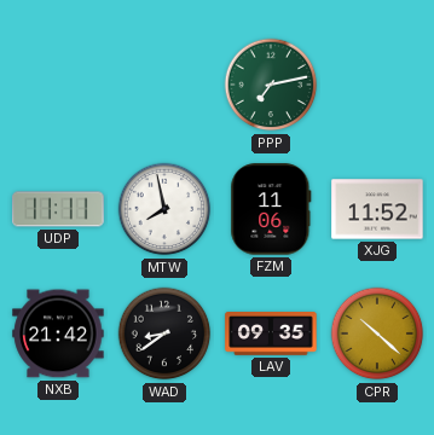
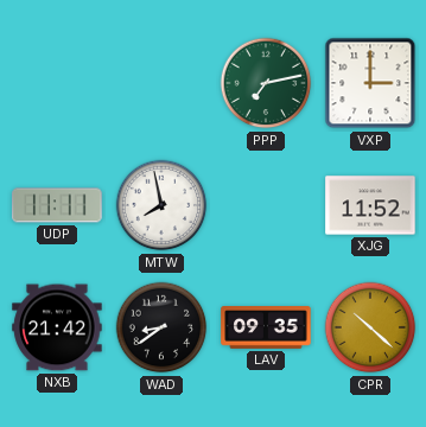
VXP: none -> 3:00
FZM: 11:06 -> none
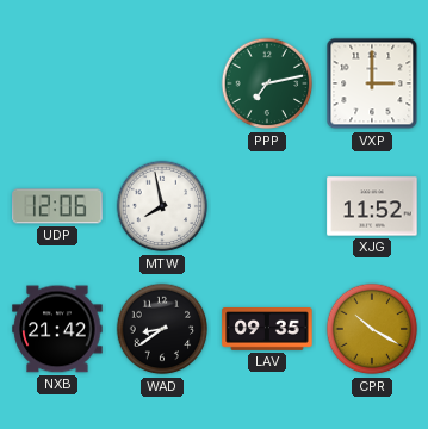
UDP: 11:11 -> 12:06
CPR: 10:22 -> 10:20
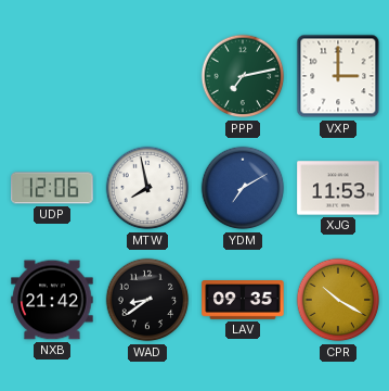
YDM: none -> 7:10
XJG: 11:52 -> 11:53
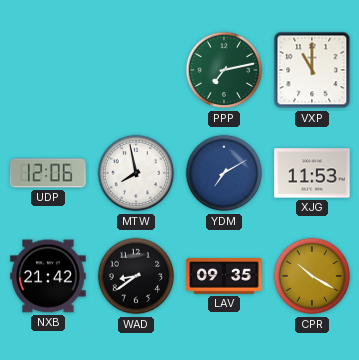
VXP: 3:00 -> 11:00
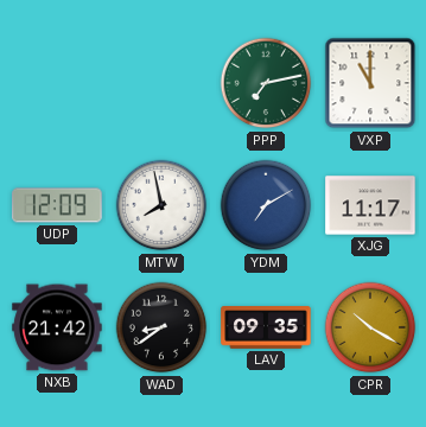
UDP: 12:06 -> 12:09
XJG: 11:53 -> 11:17
